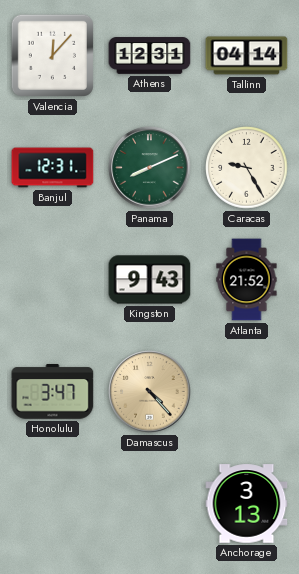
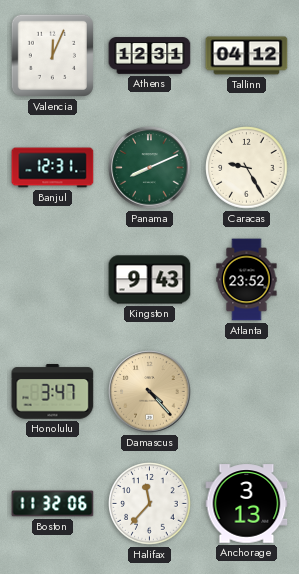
Valencia: 12:07 -> 12:04
Tallinn: 04:14 -> 04:12
Atlanta: 21:52 -> 23:52
Boston: none -> 11:32
Halifax: none -> 11:37
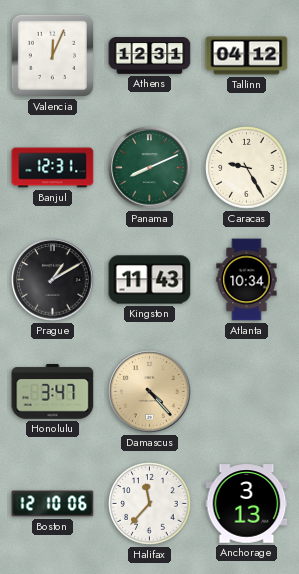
Prague: none -> 1:10
Kingston: 9:43 -> 11:43
Atlanta: 23:52 -> 10:34
Boston: 11:32 -> 12:10
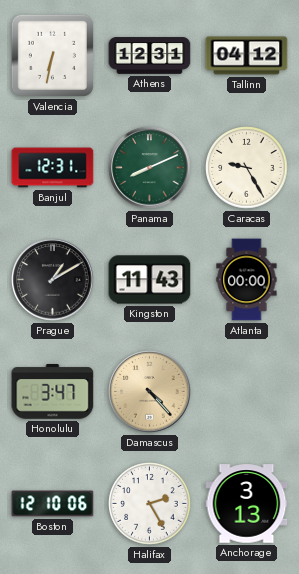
Valencia: 12:04 -> 6:32
Atlanta: 10:34 -> 00:00
Halifax: 11:37 -> 2:25
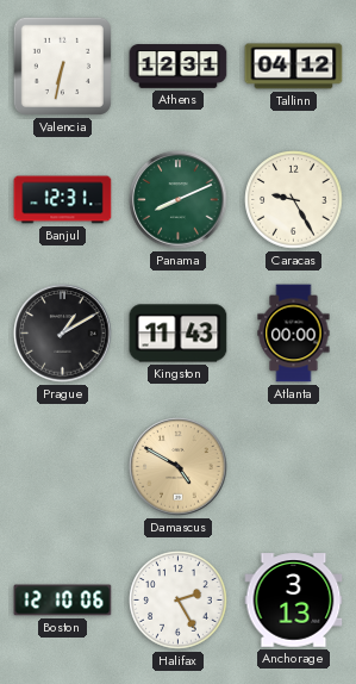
Honolulu: 3:47 -> none
Damascus: 4:23 -> 4:50
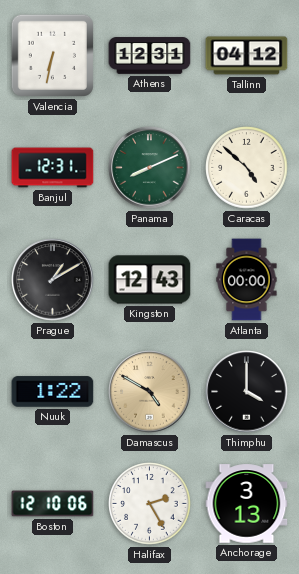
Caracas: 9:25 -> 4:52
Kingston: 11:43 -> 12:43
Nuuk: none -> 1:22
Thimphu: none -> 4:00
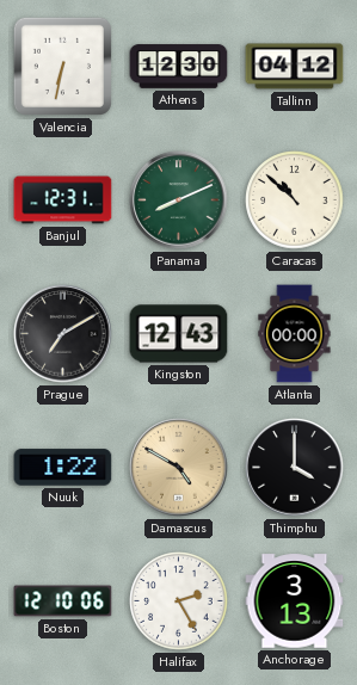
Athens: 12:31 -> 12:30
Caracas: 4:52 -> 10:52
Prague: 1:10 -> 7:10
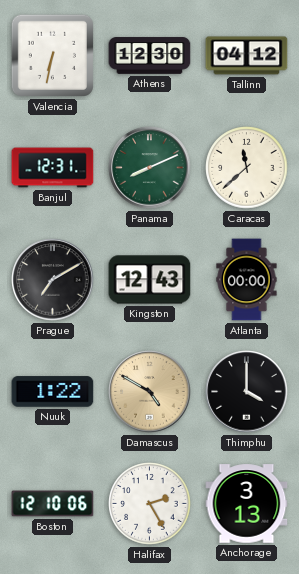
Caracas: 10:52 -> 11:38
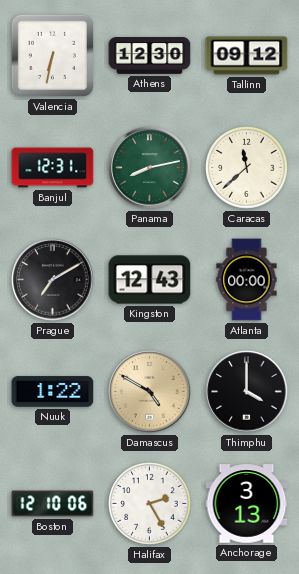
Tallinn: 04:12 -> 09:12
Panama: 8:11 -> 8:13
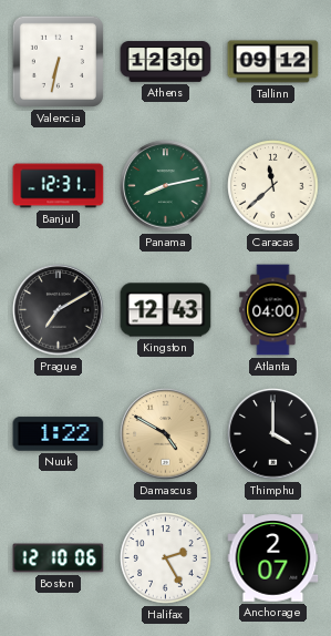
Atlanta: 00:00 -> 04:00
Anchorage: 3:13 -> 2:07
